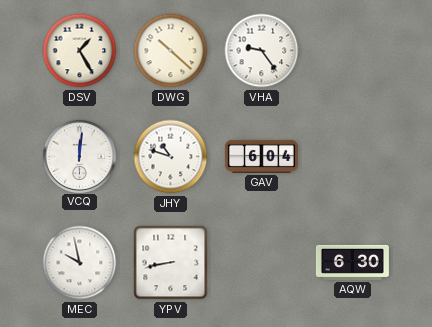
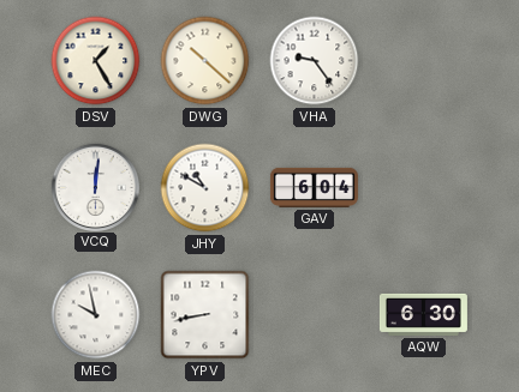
JHY: 10:48 -> 10:50
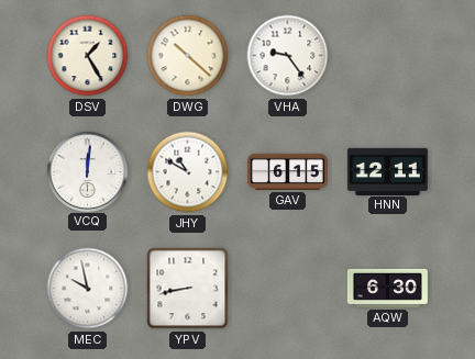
GAV: 6:04 -> 6:15
HNN: none -> 12:11
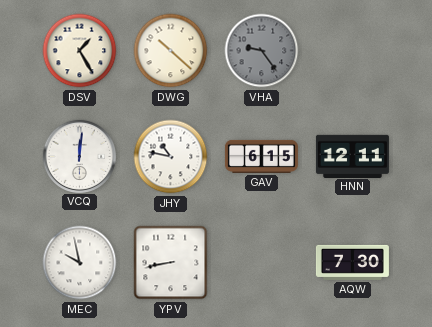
VHA dial: white -> grey
JHY: 10:50 -> 10:47
AQW: 6:30 -> 7:30
